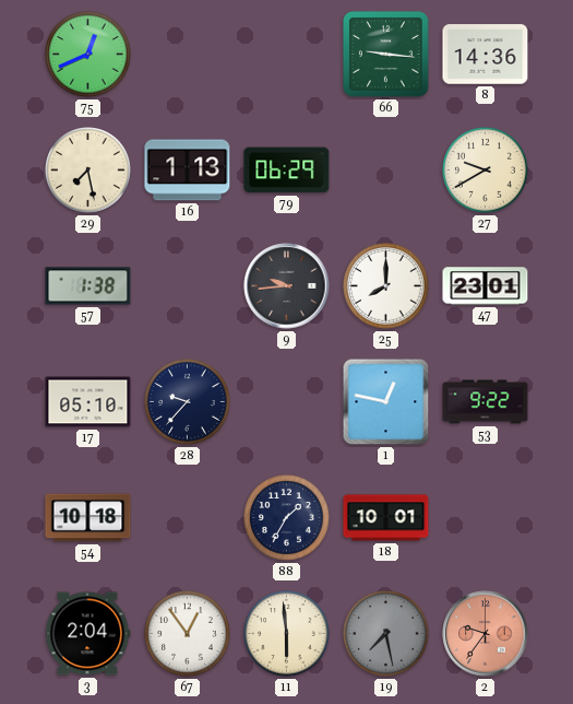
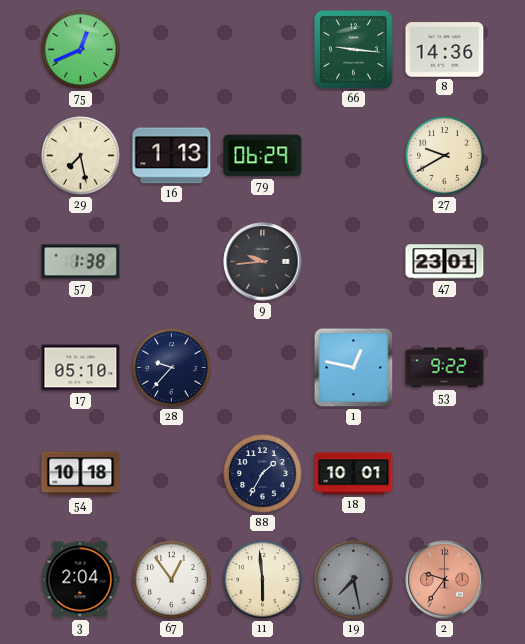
25: 8:00 -> none
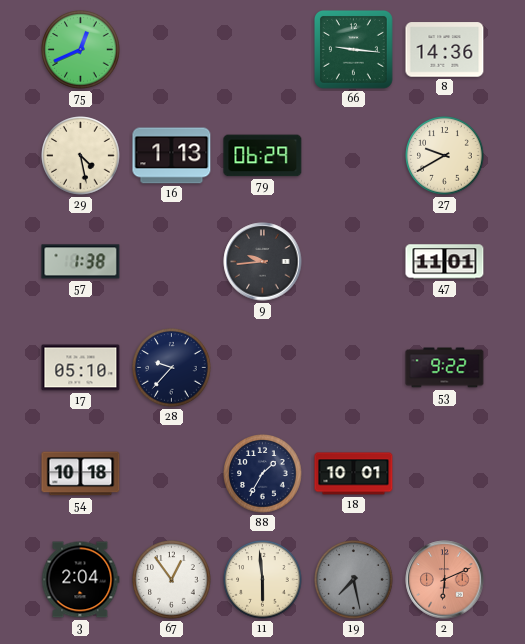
29: 7:28 -> 4:28
47: 23:01 -> 11:01
1: 12:47 -> none
2: 9:36 -> 6:11
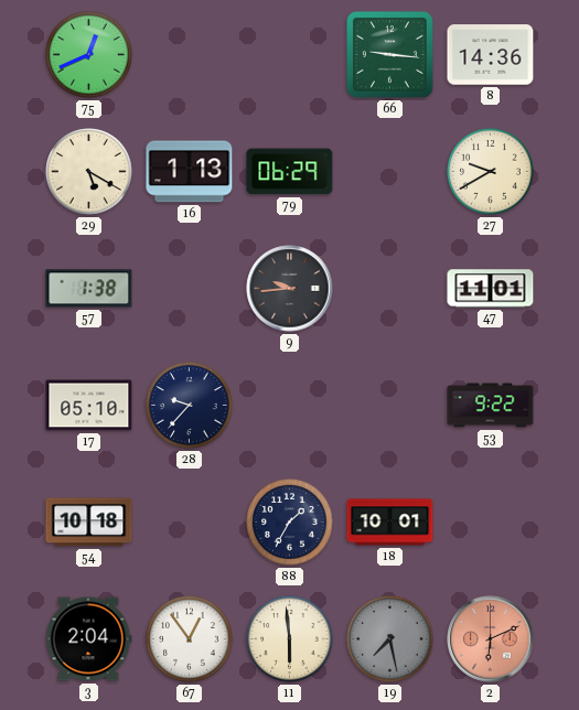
29: 4:28 -> 5:20
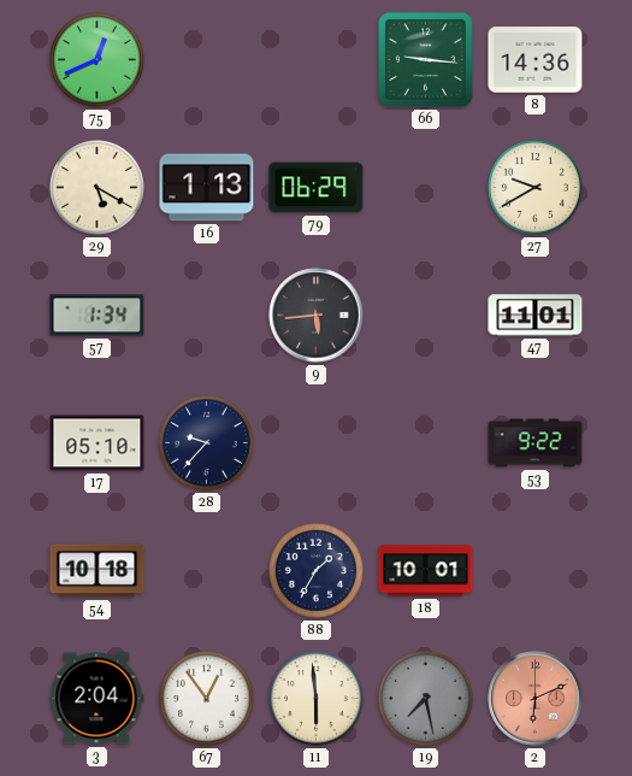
57: 1:38 -> 1:34
9: 9:44 -> 5:44
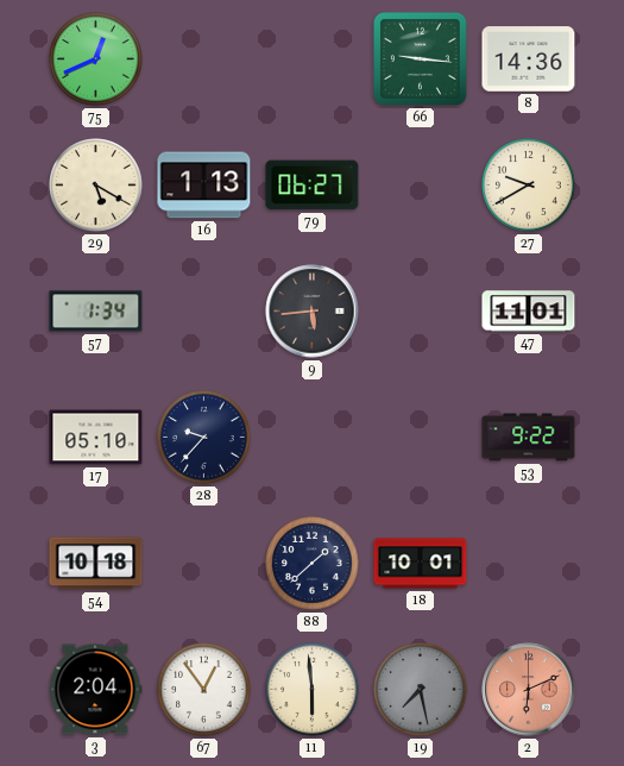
79: 06:29 -> 06:27
88: 1:35 -> 1:38
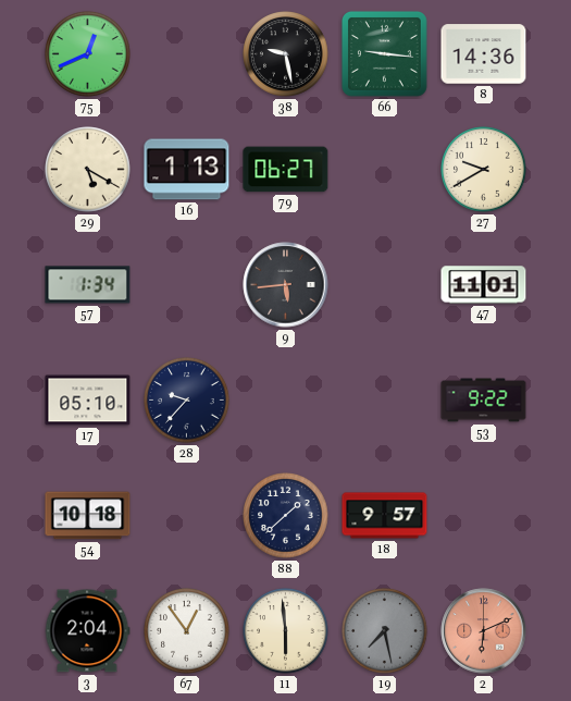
38: none -> 9:28
18: 10:01 -> 9:57
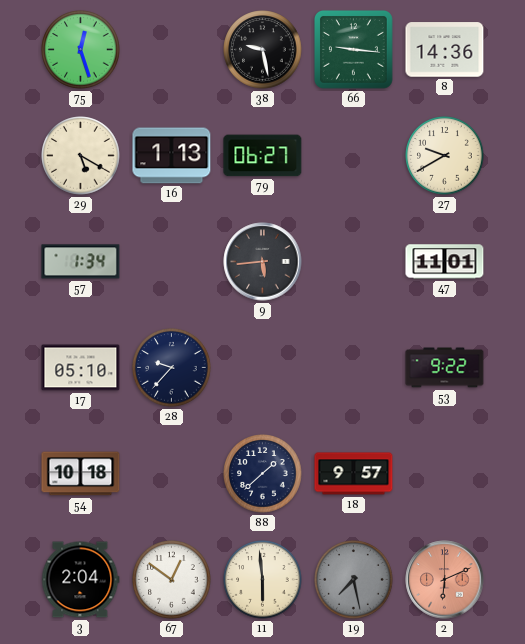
75: 12:41 -> 12:27
67: 12:54 -> 12:51
